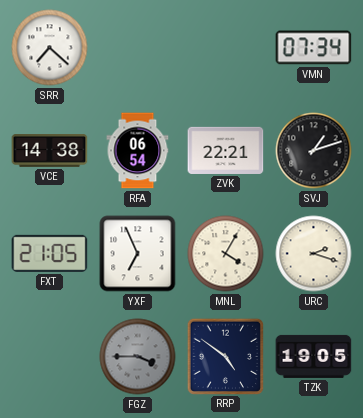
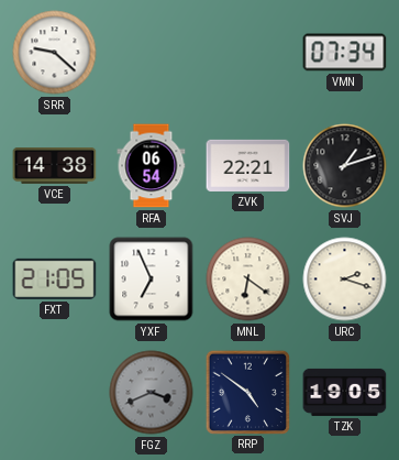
SRR: 7:22 -> 9:22
MNL: 4:05 -> 6:21
FGZ: 3:45 -> 3:41
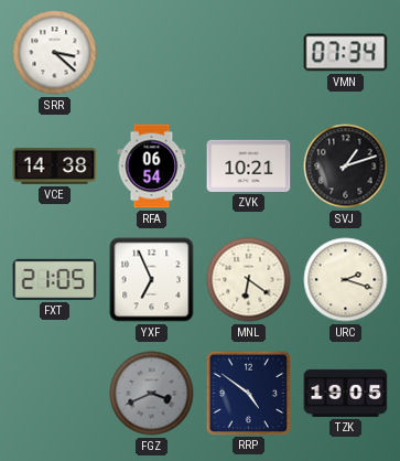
SRR: 9:22 -> 3:22
ZVK: 22:21 -> 10:21
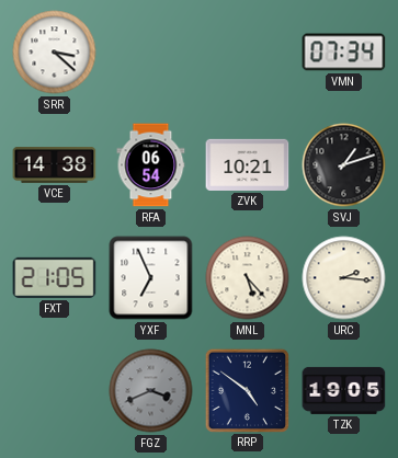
MNL: 6:21 -> 5:23
URC: 2:18 -> 2:16
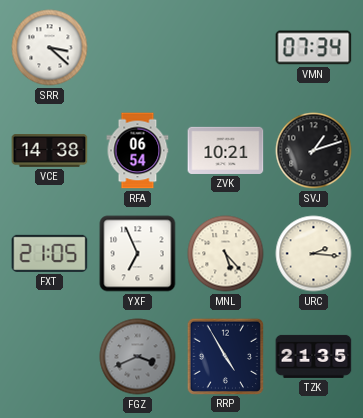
RRP: 4:51 -> 4:55
TZK: 19:05 -> 21:35
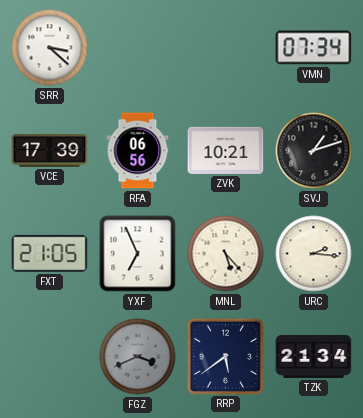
VCE: 14:38 -> 17:39
RFA: 06:54 -> 06:56
RRP: 4:55 -> 5:39
TZK: 21:35 -> 21:34
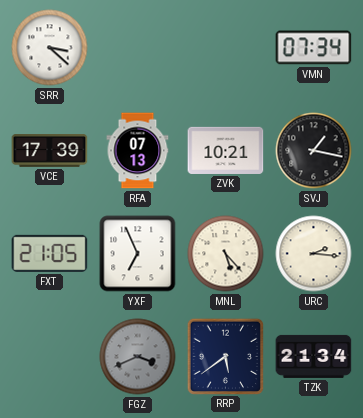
RFA: 06:56 -> 07:13
SVJ: 1:12 -> 1:17
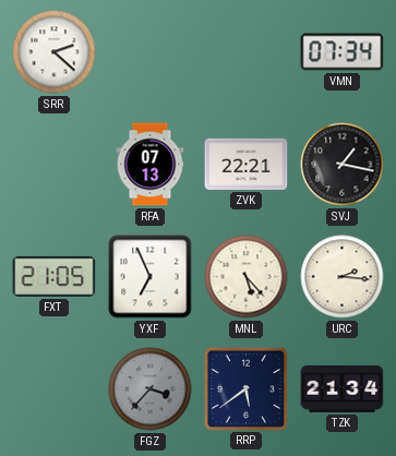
SRR: 3:22 -> 2:22
VCE: 17:39 -> none
ZVK: 10:21 -> 22:21
FGZ: 3:41 -> 3:37
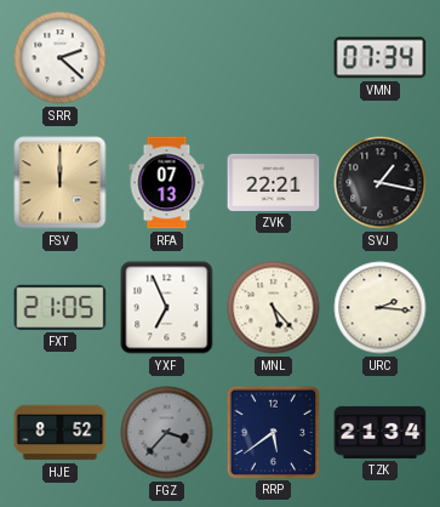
FSV: none -> 12:00
HJE: none -> 8:52
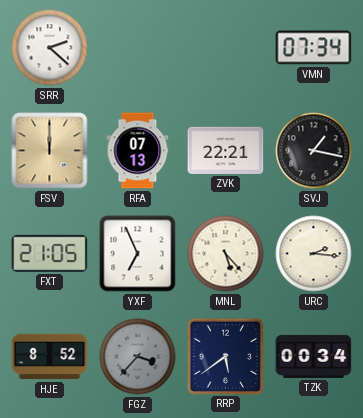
TZK: 21:34 -> 00:34
